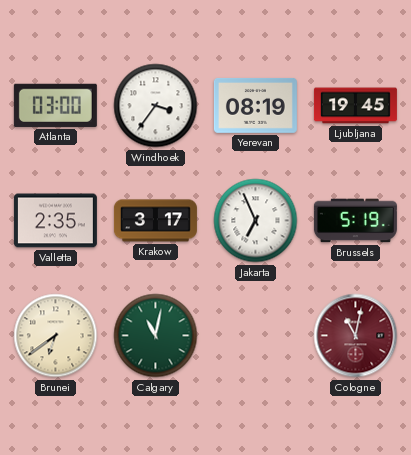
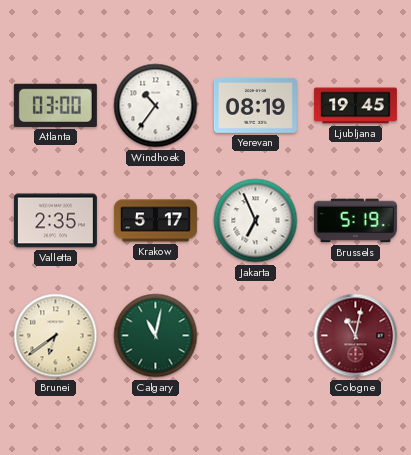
Windhoek: 3:36 -> 10:36
Krakow: 3:17 -> 5:17
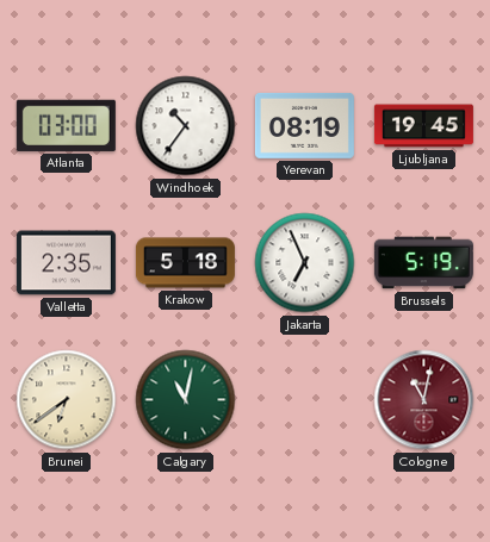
Krakow: 5:17 -> 5:18
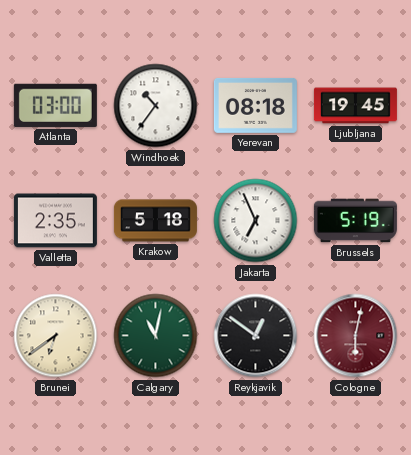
Yerevan: 08:19 -> 08:18
Reykjavik: none -> 12:51
Cologne: 11:02 -> 6:02
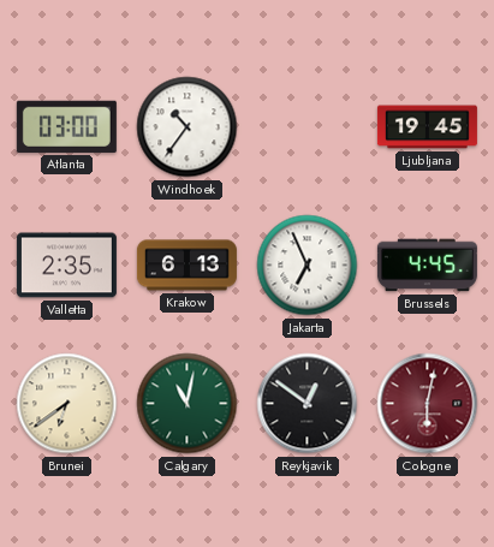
Yerevan: 08:18 -> none
Krakow: 5:18 -> 6:13
Brussels: 5:19 -> 4:45
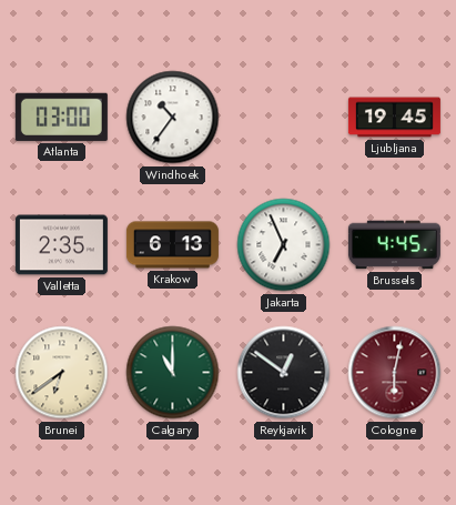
Calgary: 11:02 -> 11:00
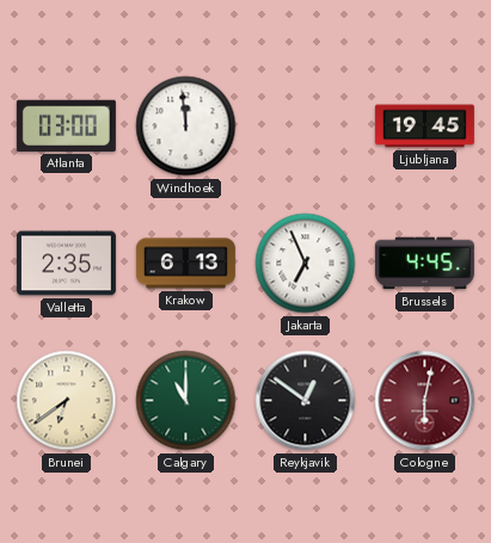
Windhoek: 10:36 -> 11:59
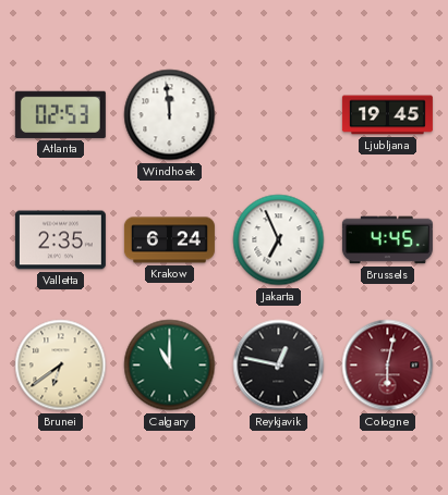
Atlanta: 03:00 -> 02:53
Krakow: 6:13 -> 6:24
Reykjavik: 12:51 -> 12:47
